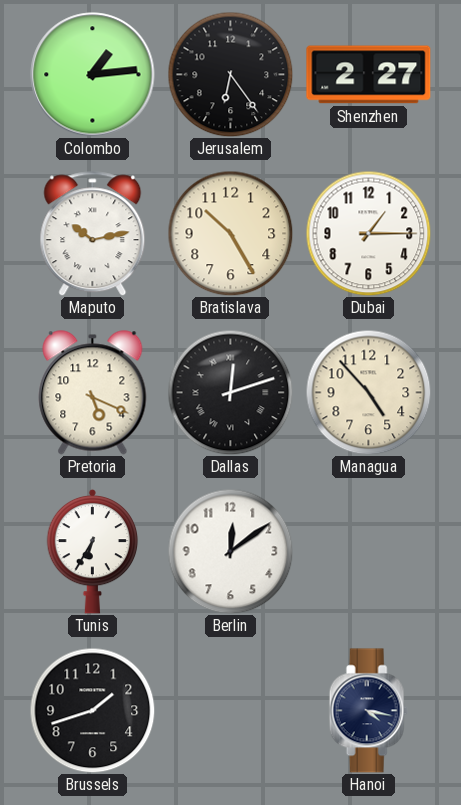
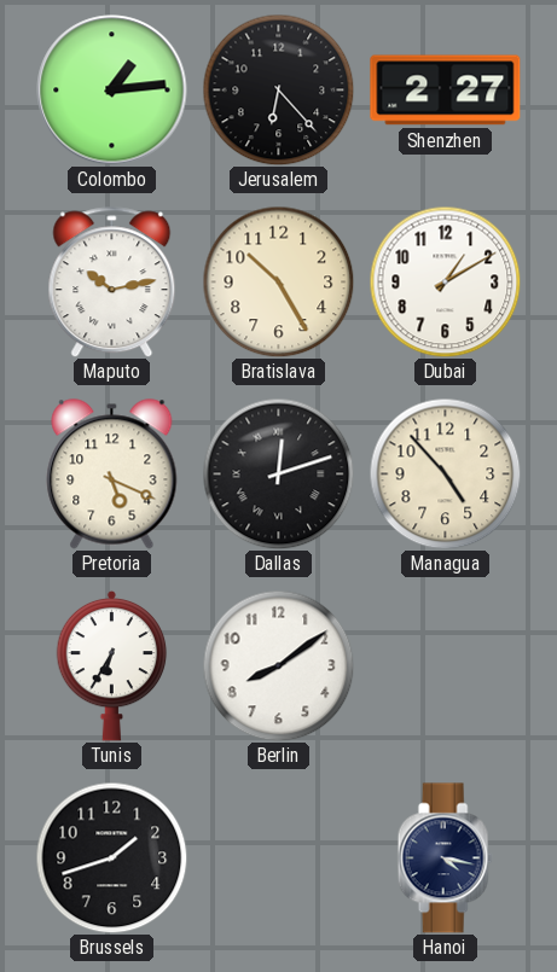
Jerusalem: 6:24 -> 6:23
Dubai: 1:15 -> 1:10
Berlin: 12:09 -> 8:09
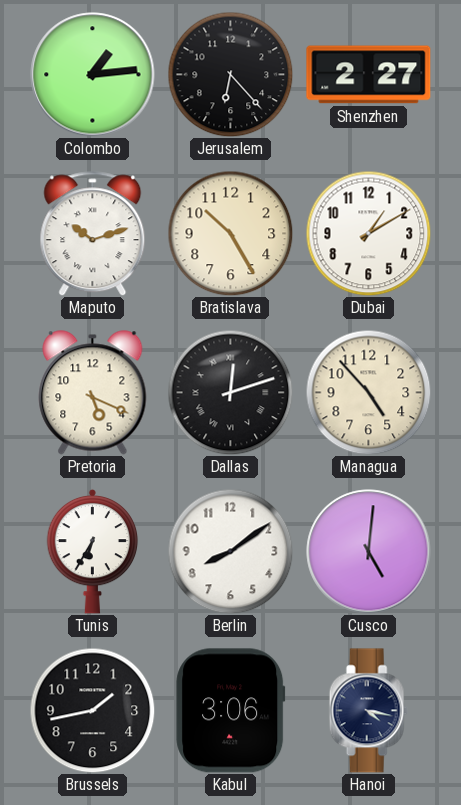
Maputo: 10:13 -> 10:12
Cusco: none -> 5:01
Brussels: 1:42 -> 1:43
Kabul: none -> 3:06
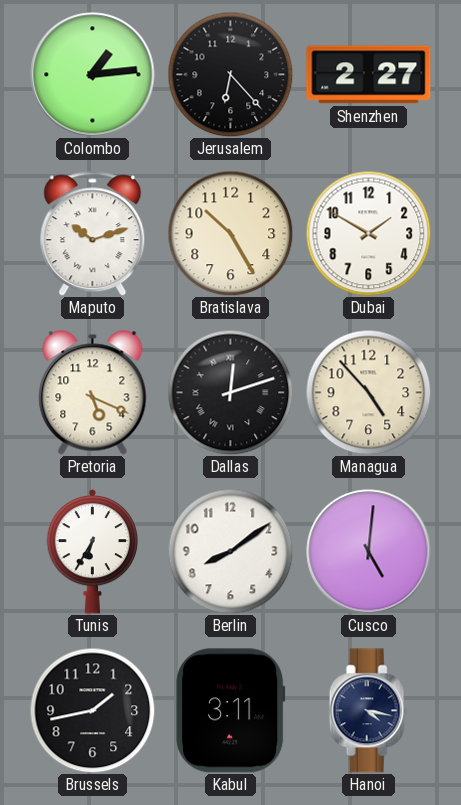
Dubai: 1:10 -> 1:50
Kabul: 3:06 -> 3:11
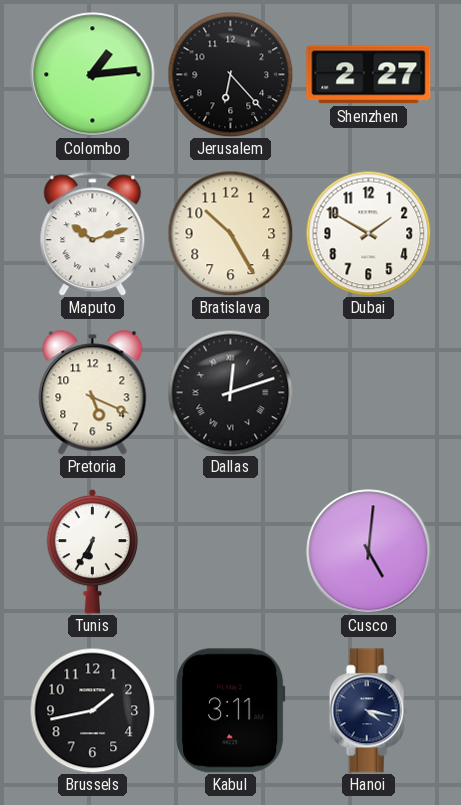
Managua: 4:53 -> none
Berlin: 8:09 -> none
